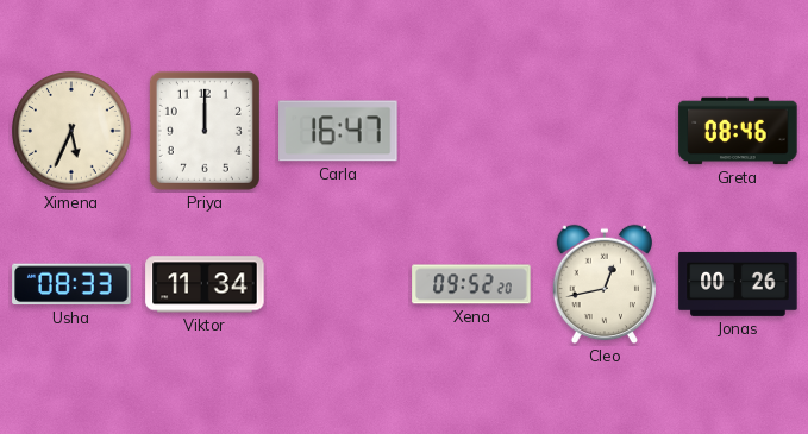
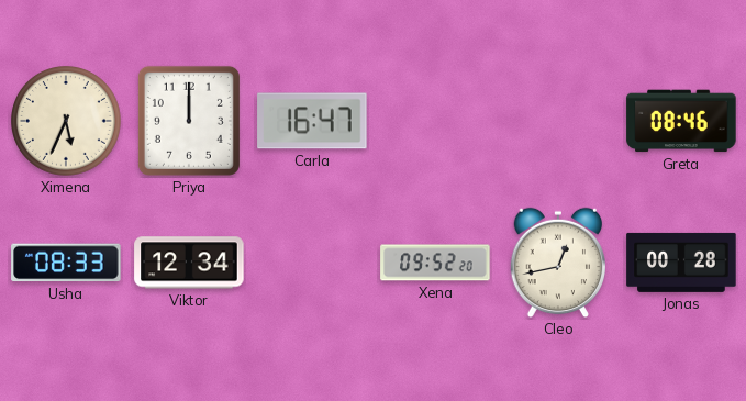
Viktor: 11:34 -> 12:34
Jonas: 00:26 -> 00:28
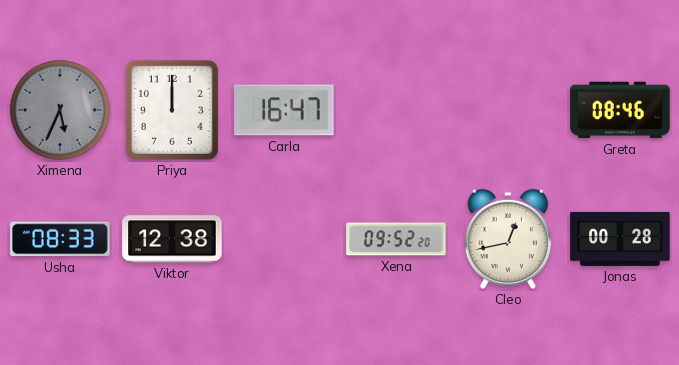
Ximena dial: cream -> grey
Viktor: 12:34 -> 12:38
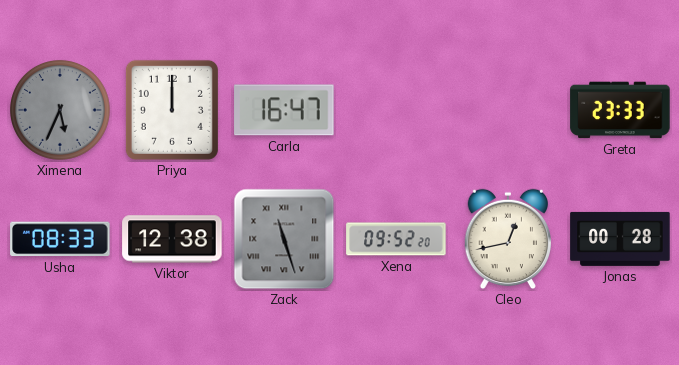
Greta: 08:46 -> 23:33
Zack: none -> 11:27
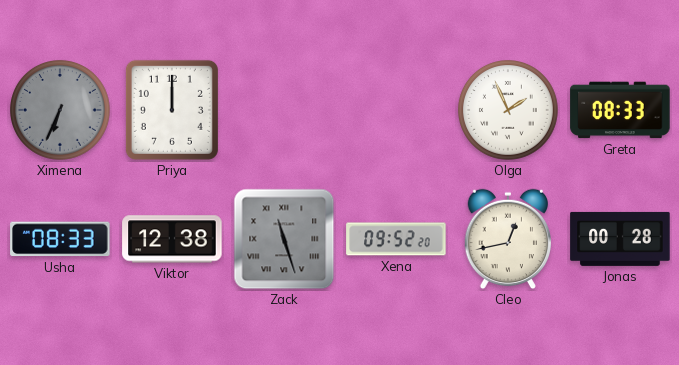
Ximena: 5:34 -> 6:34
Carla: 16:47 -> none
Olga: none -> 1:56
Greta: 23:33 -> 08:33
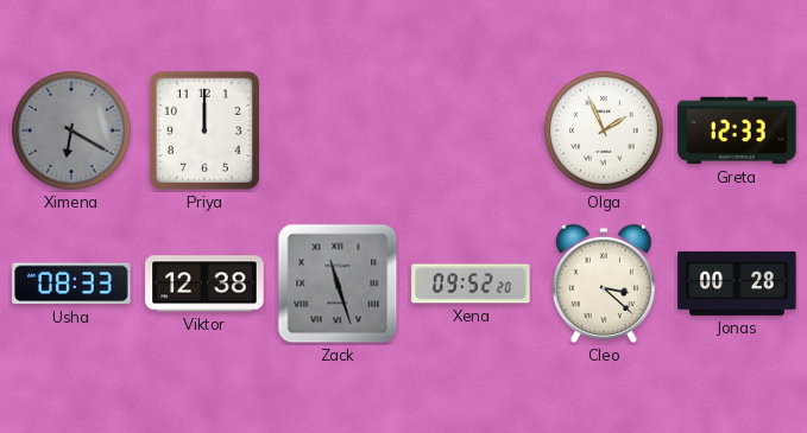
Ximena: 6:34 -> 6:20
Greta: 08:33 -> 12:33
Cleo: 12:43 -> 3:22
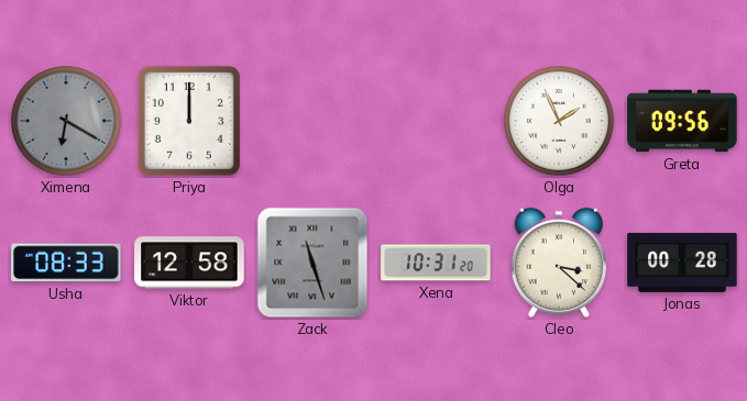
Greta: 12:33 -> 09:56
Viktor: 12:38 -> 12:58
Xena: 09:52 -> 10:31
